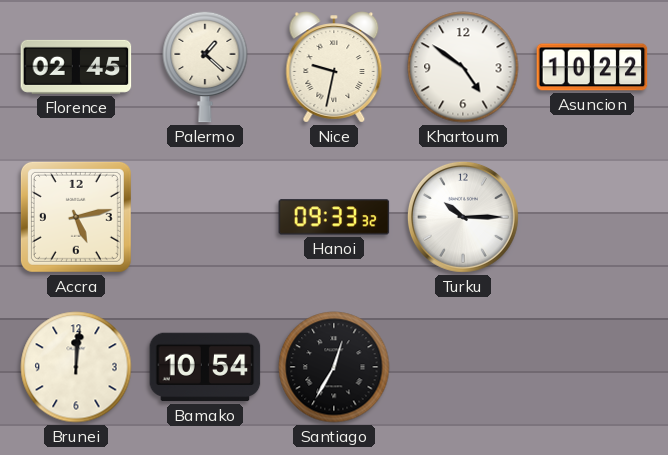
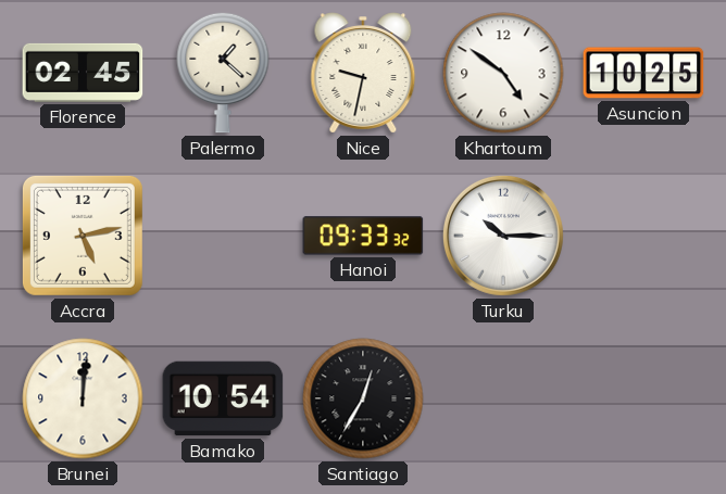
Asuncion: 10:22 -> 10:25
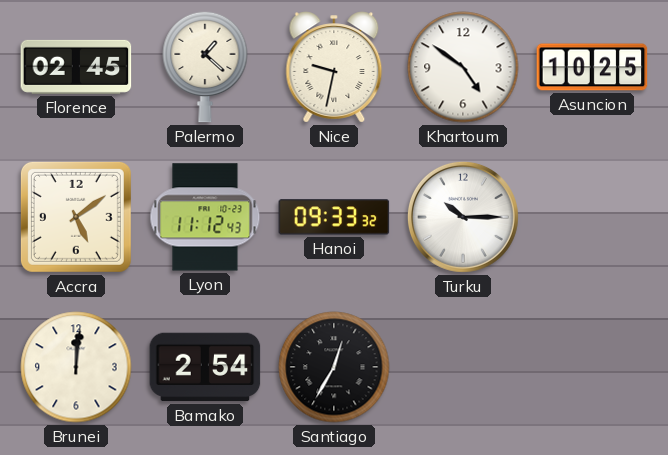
Accra: 5:13 -> 5:09
Lyon: none -> 11:12
Bamako: 10:54 -> 2:54
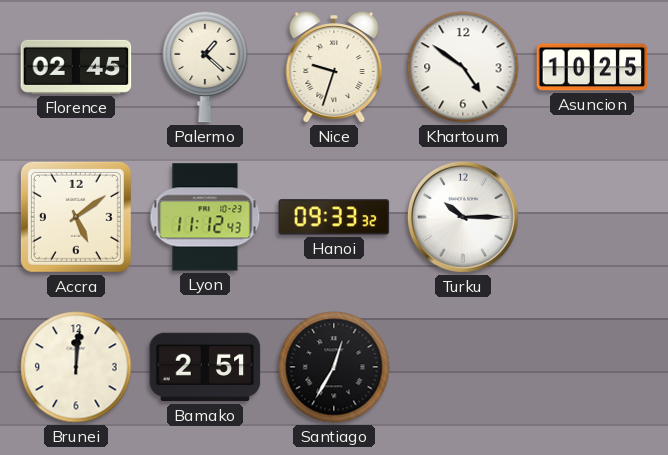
Nice: 9:32 -> 9:33
Bamako: 2:54 -> 2:51
